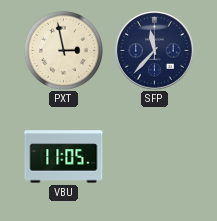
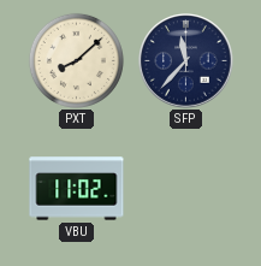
PXT: 2:58 -> 8:08
VBU: 11:05 -> 11:02
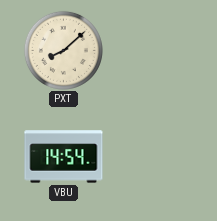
SFP: 11:37 -> none
VBU: 11:02 -> 14:54
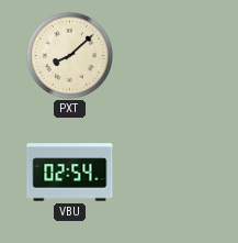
VBU: 14:54 -> 02:54
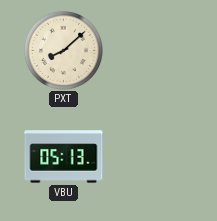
VBU: 02:54 -> 05:13
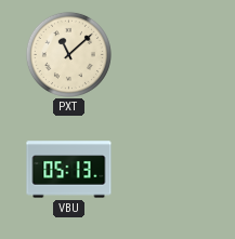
PXT: 8:08 -> 11:08
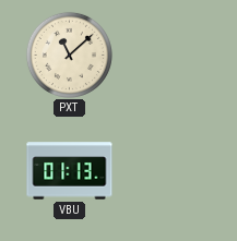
VBU: 05:13 -> 01:13
